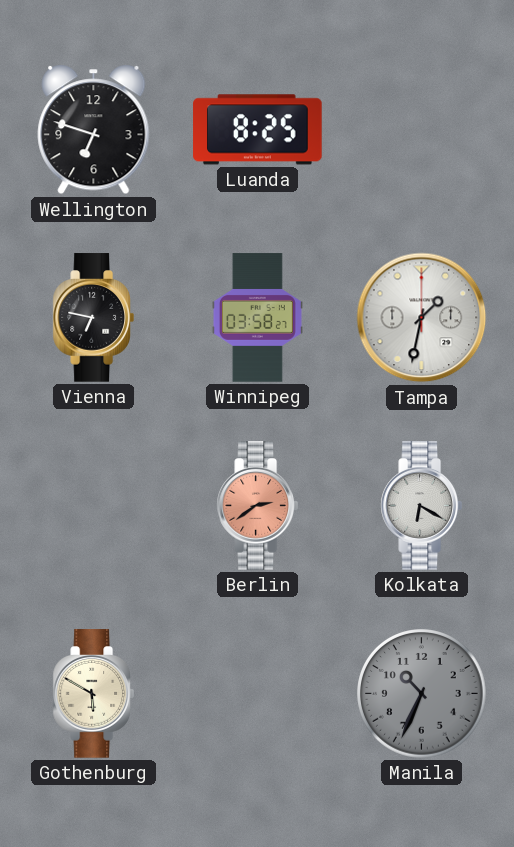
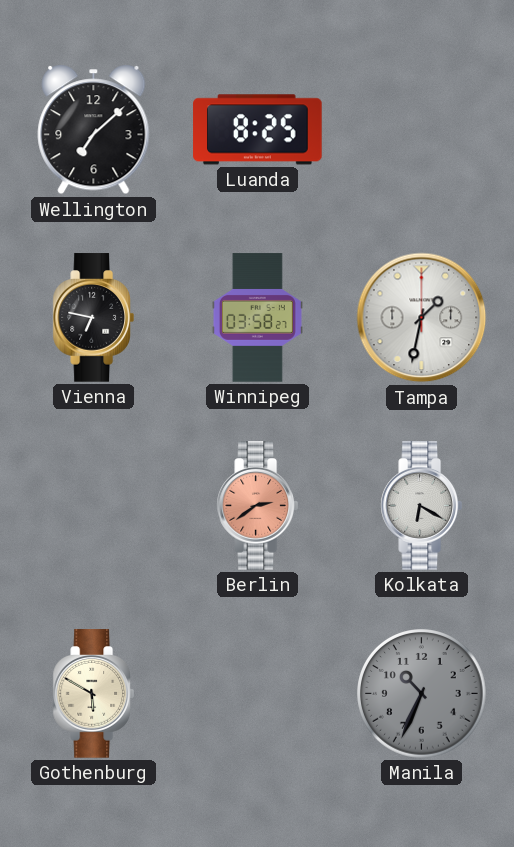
Wellington: 6:48 -> 7:08
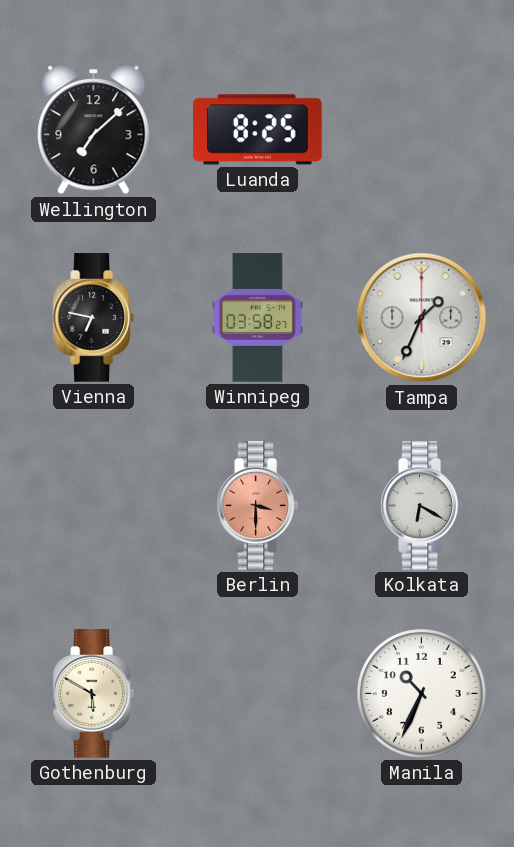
Tampa: 1:32 -> 1:34
Berlin: 2:39 -> 3:30
Manila dial: grey -> white
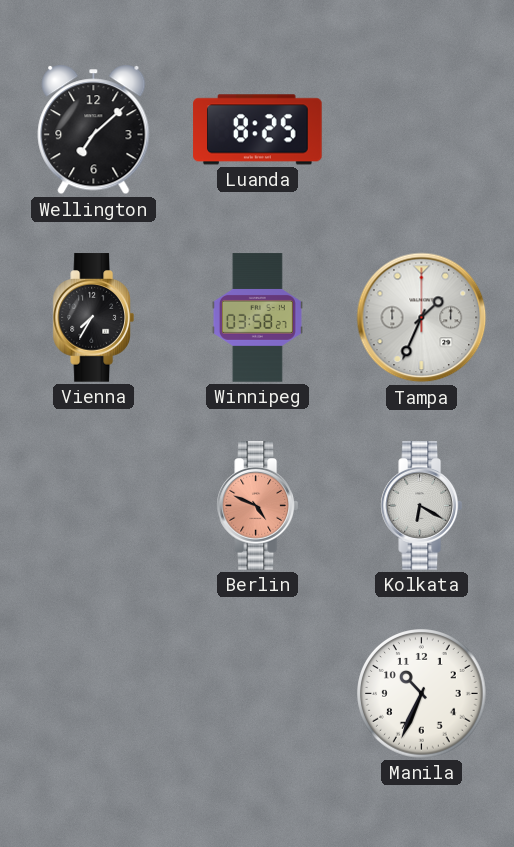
Vienna: 6:47 -> 7:35
Berlin: 3:30 -> 4:49
Gothenburg: 5:50 -> none
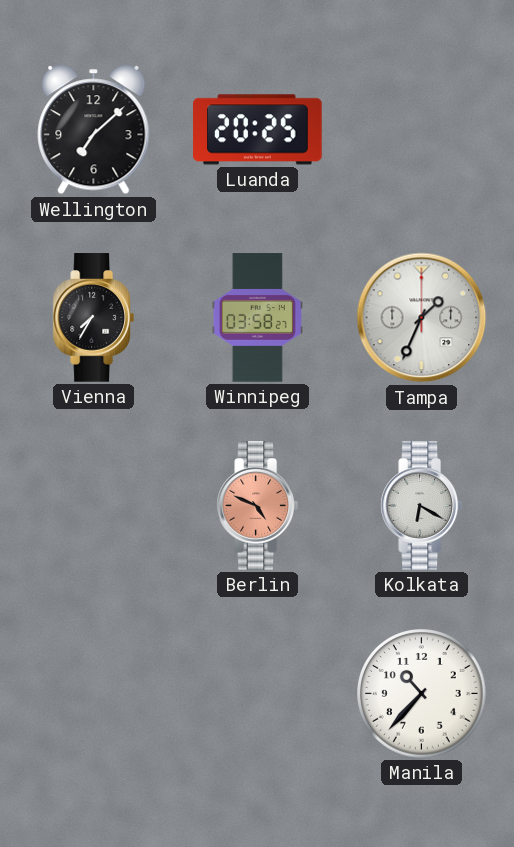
Luanda: 8:25 -> 20:25
Manila: 10:34 -> 10:37
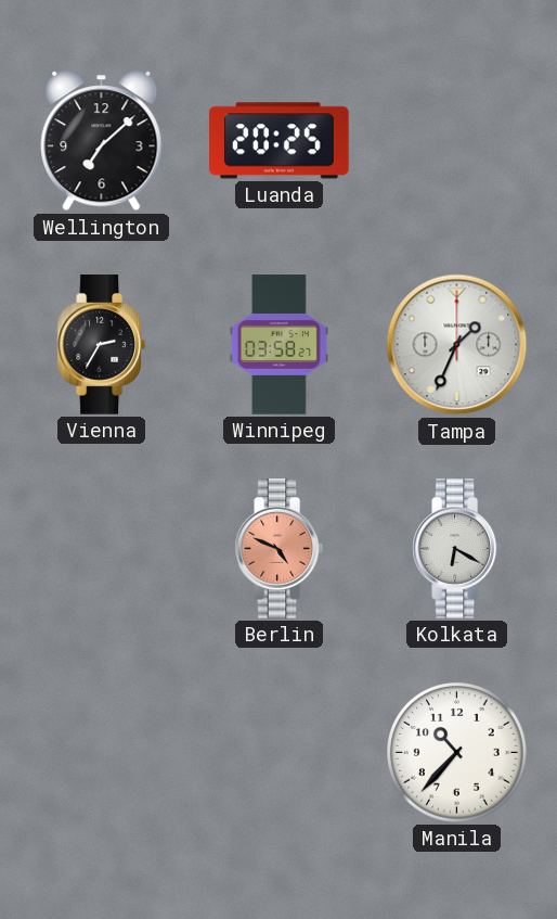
Vienna: 7:35 -> 2:35
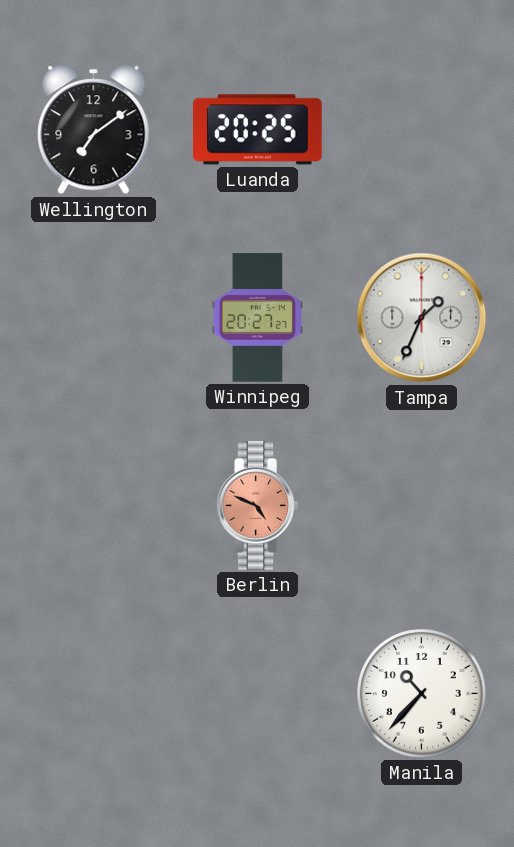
Wellington: 7:08 -> 7:09
Vienna: 2:35 -> none
Winnipeg: 03:58 -> 20:27
Kolkata: 6:20 -> none
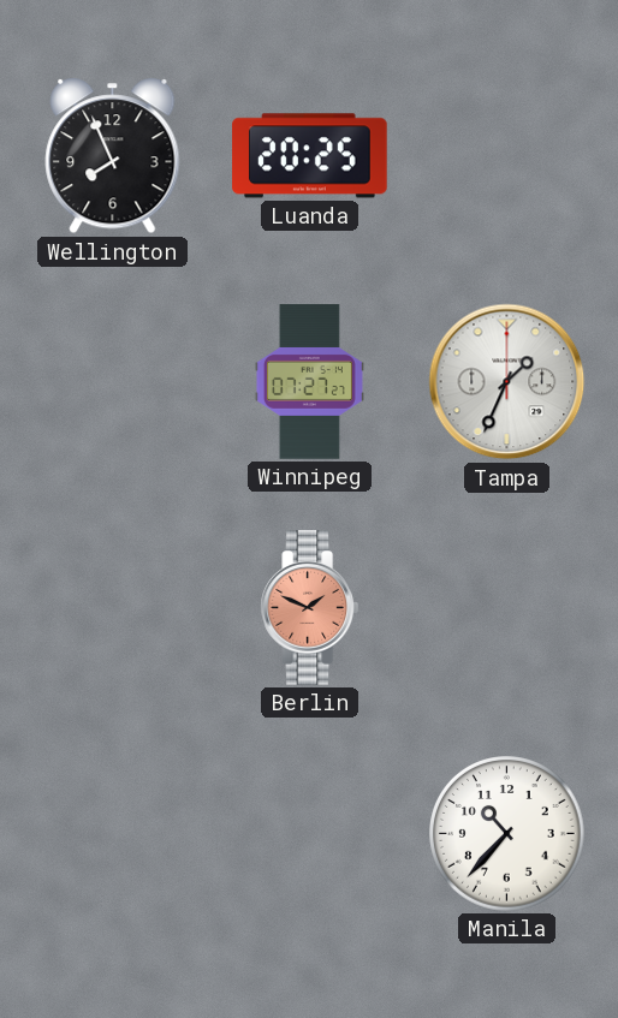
Wellington: 7:09 -> 7:56
Winnipeg: 20:27 -> 07:27
Berlin: 4:49 -> 1:49
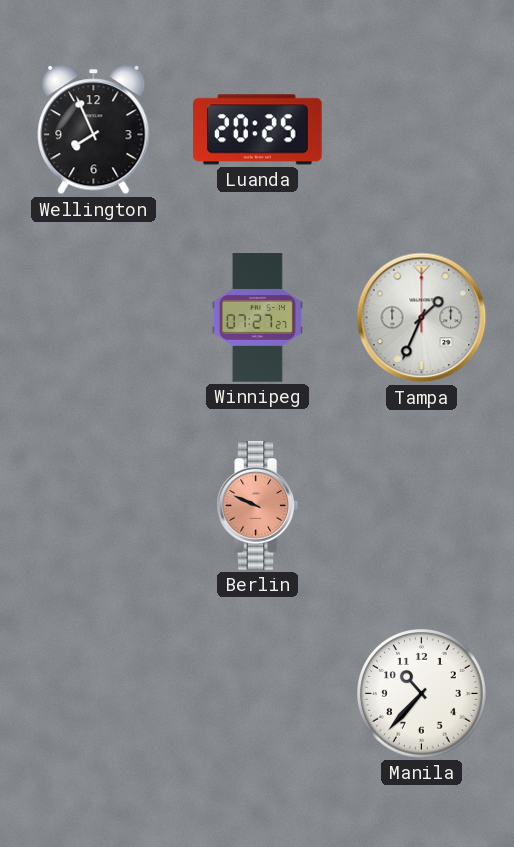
Berlin: 1:49 -> 9:49
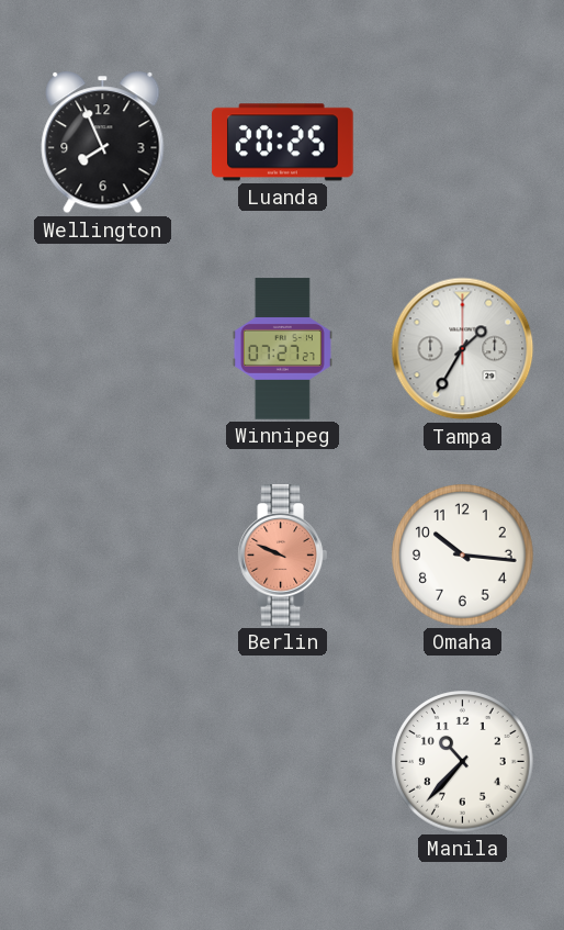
Tampa: 1:34 -> 1:35
Omaha: none -> 10:16
